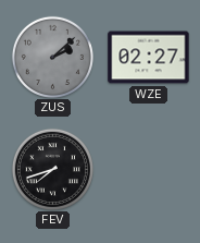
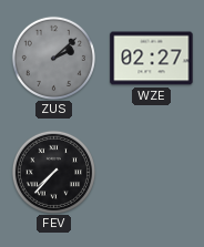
FEV: 7:42 -> 7:37
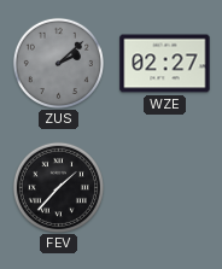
FEV: 7:37 -> 1:37
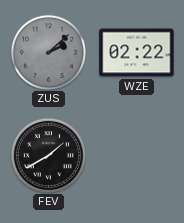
WZE: 02:27 -> 02:22
FEV: 1:37 -> 1:40
